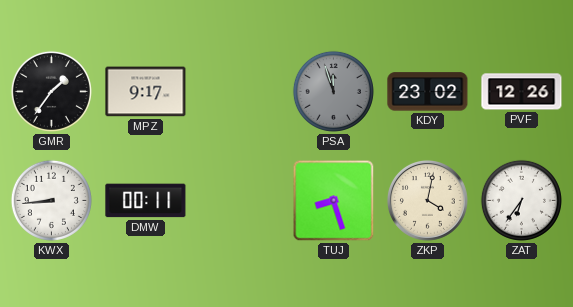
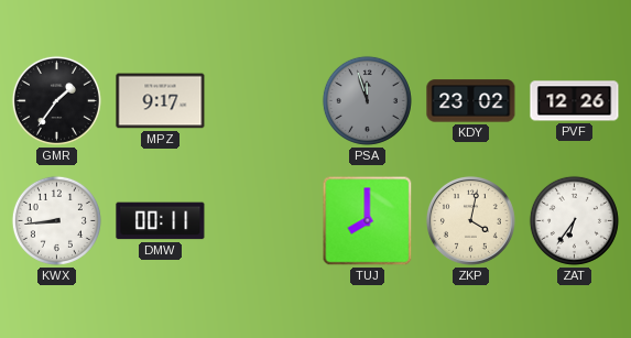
TUJ: 8:27 -> 8:00
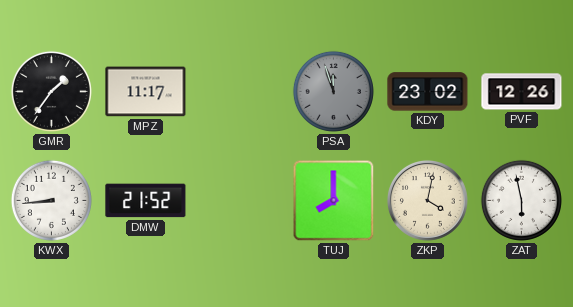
MPZ: 9:17 -> 11:17
DMW: 00:11 -> 21:52
ZAT: 6:36 -> 5:58
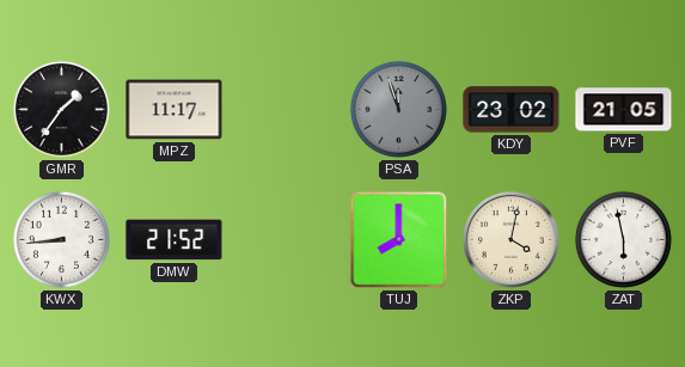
PVF: 12:26 -> 21:05
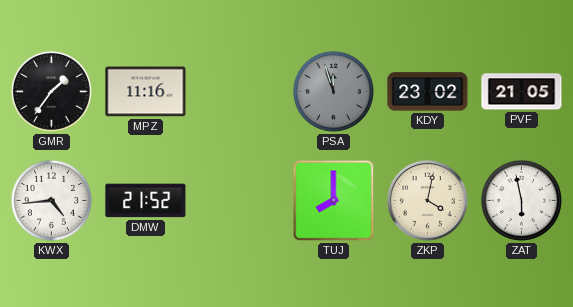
MPZ: 11:17 -> 11:16
KWX: 8:44 -> 4:44
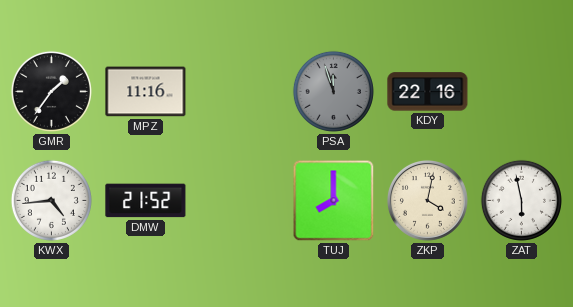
KDY: 23:02 -> 22:16
PVF: 21:05 -> none
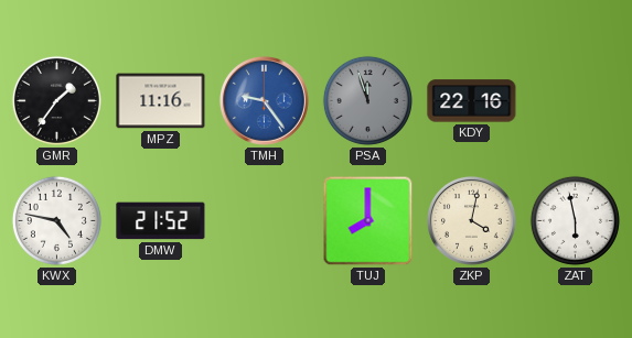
TMH: none -> 9:24
KWX: 4:44 -> 4:47
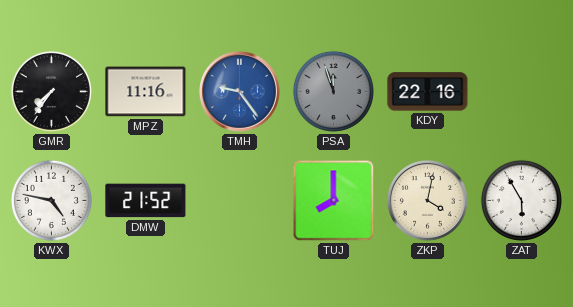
GMR: 1:36 -> 7:36
ZAT: 5:58 -> 5:55
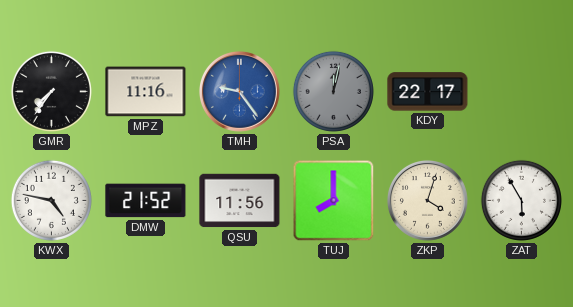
PSA: 11:57 -> 12:02
KDY: 22:16 -> 22:17
QSU: none -> 11:56
ZKP: 4:02 -> 4:03
